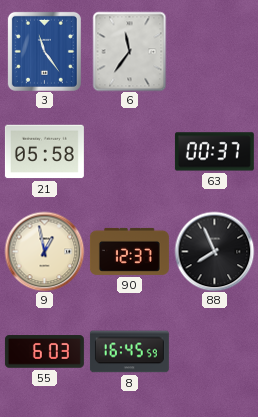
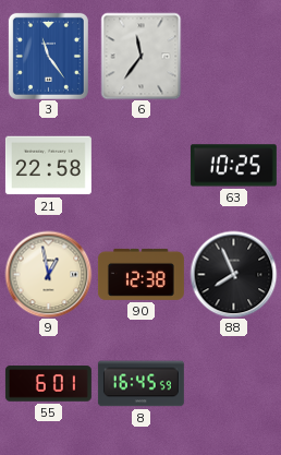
21: 05:58 -> 22:58
63: 00:37 -> 10:25
90: 12:37 -> 12:38
55: 6:03 -> 6:01
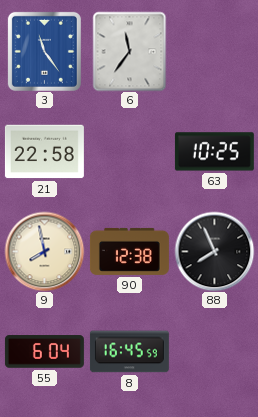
9: 12:58 -> 7:58
55: 6:01 -> 6:04
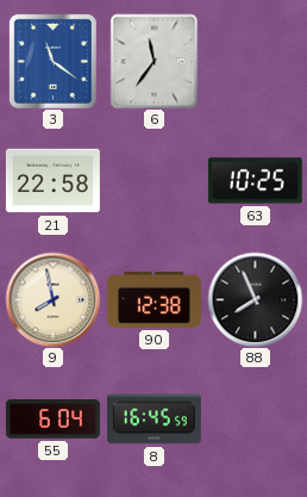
3: 11:24 -> 11:21
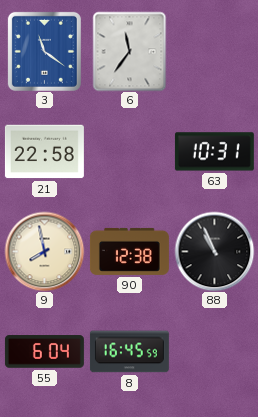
63: 10:25 -> 10:31
88: 7:56 -> 10:56
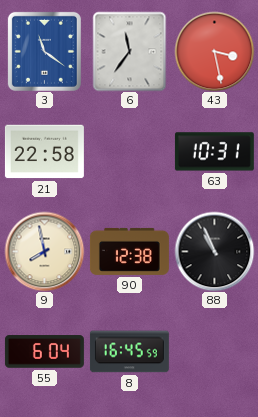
43: none -> 3:28
